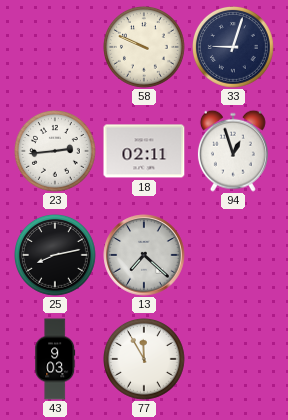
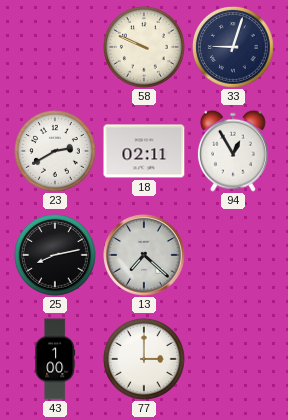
23: 2:44 -> 2:40
94: 12:57 -> 12:55
43: 9:03 -> 1:00
77: 11:55 -> 3:00
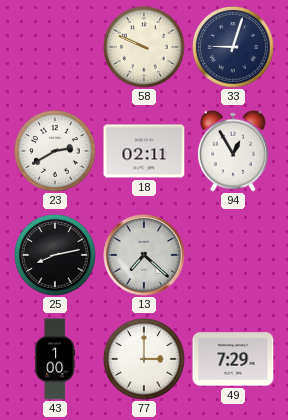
49: none -> 7:29
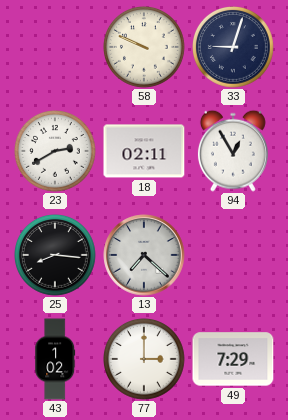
25: 8:13 -> 8:16
43: 1:00 -> 1:02
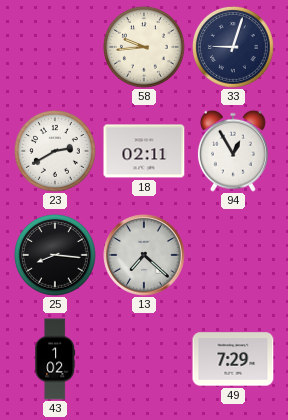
58: 9:49 -> 9:44
77: 3:00 -> none
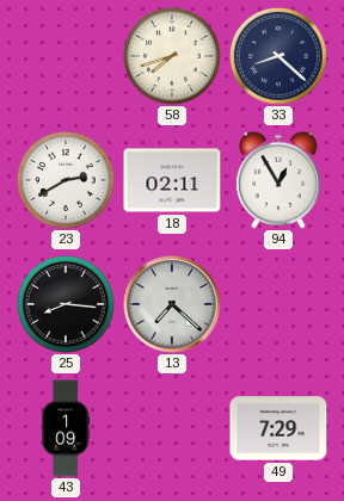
58: 9:44 -> 7:42
33: 9:03 -> 8:22
43: 1:02 -> 1:09
